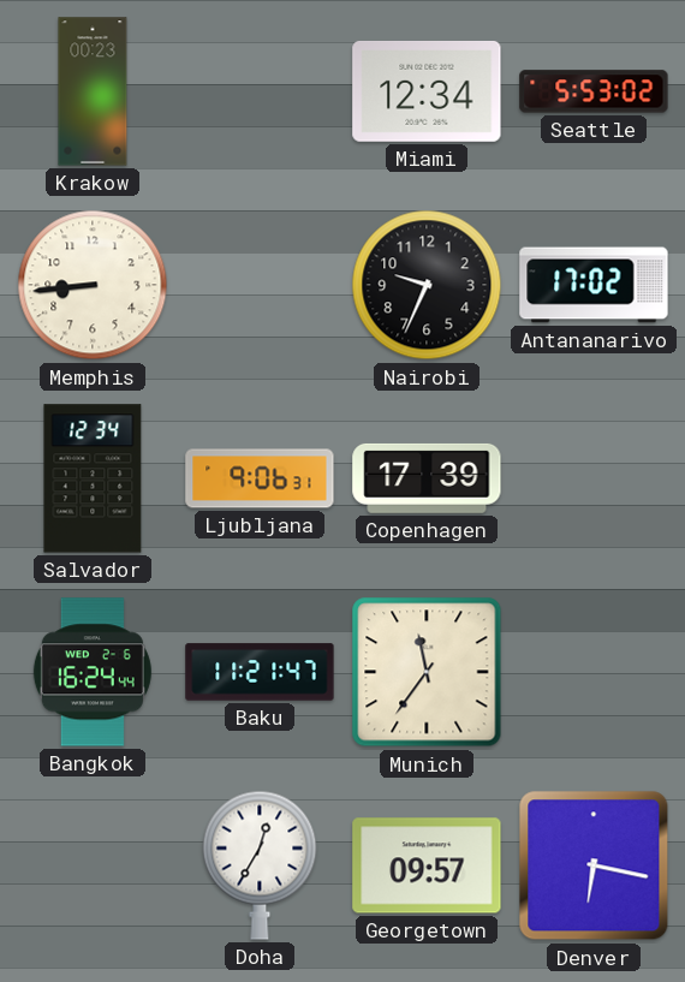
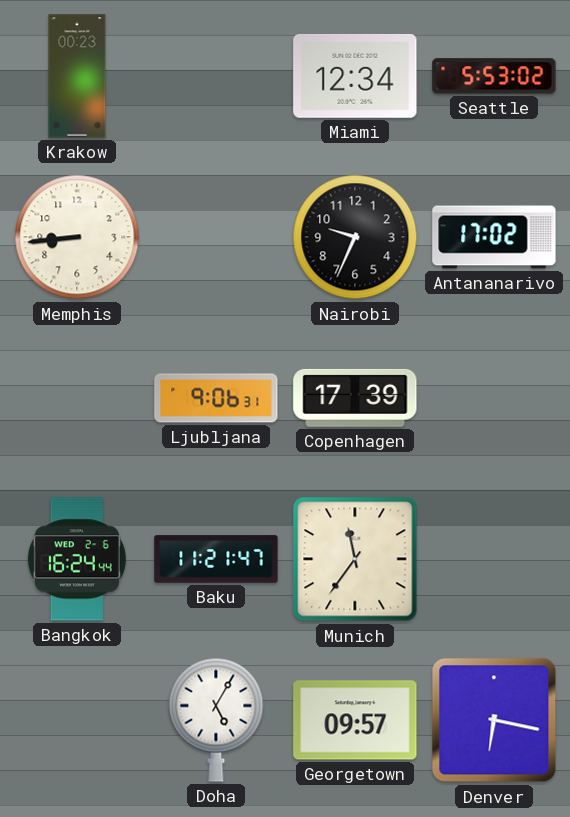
Salvador: 12:34 -> none
Doha: 12:35 -> 5:05
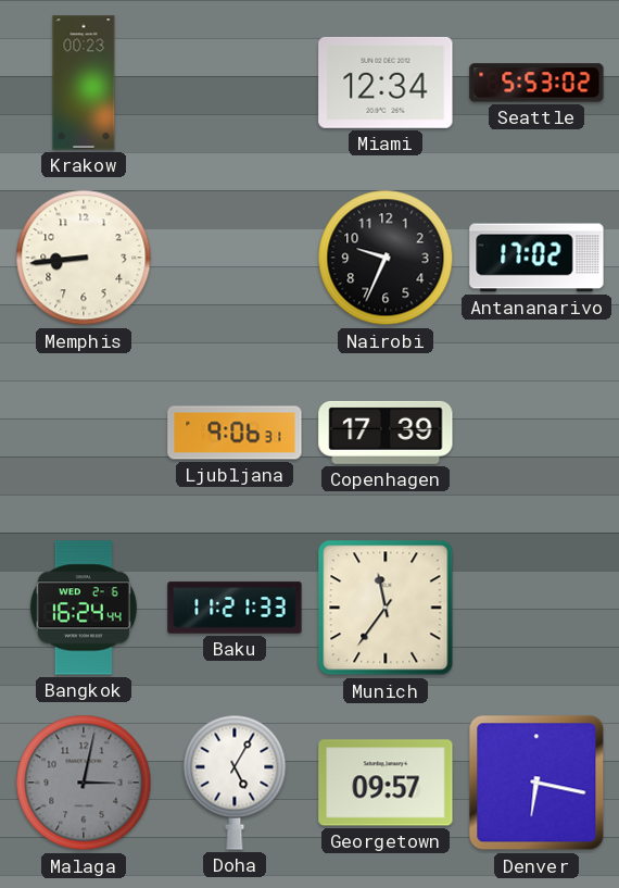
Baku: 11:21:47 -> 11:21:33
Malaga: none -> 3:02
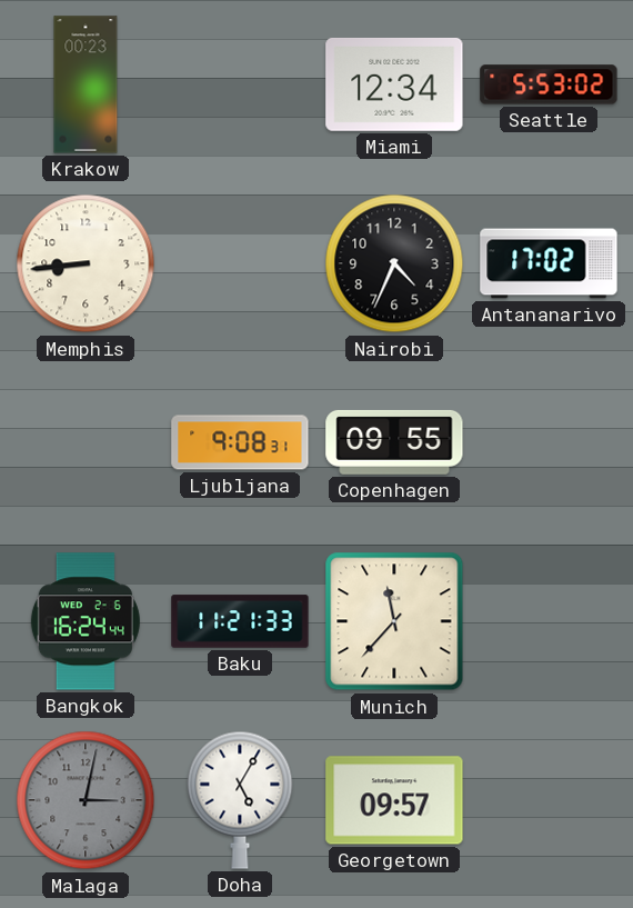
Nairobi: 9:34 -> 4:34
Ljubljana: 9:06 -> 9:08
Copenhagen: 17:39 -> 09:55
Munich: 11:36 -> 11:37
Denver: 6:17 -> none
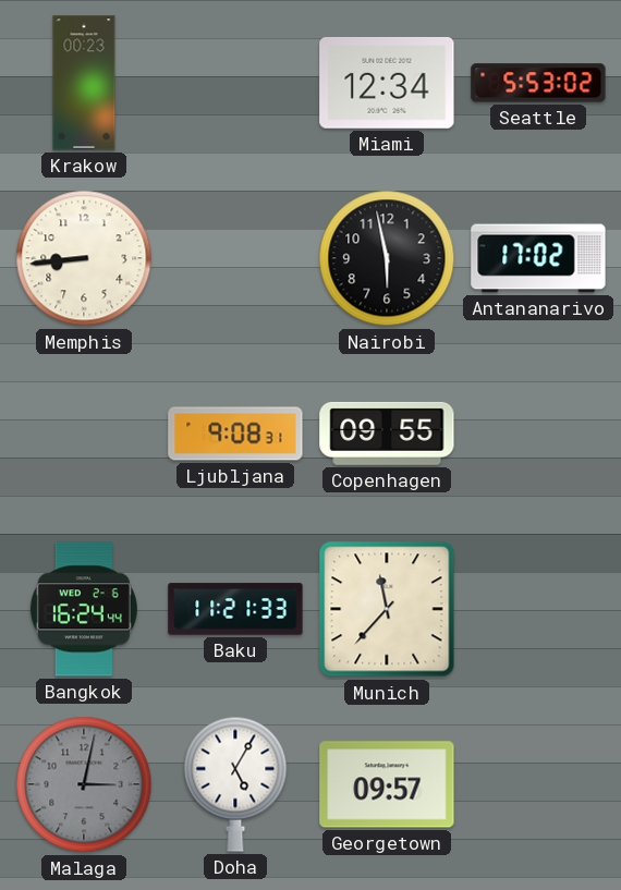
Nairobi: 4:34 -> 5:58
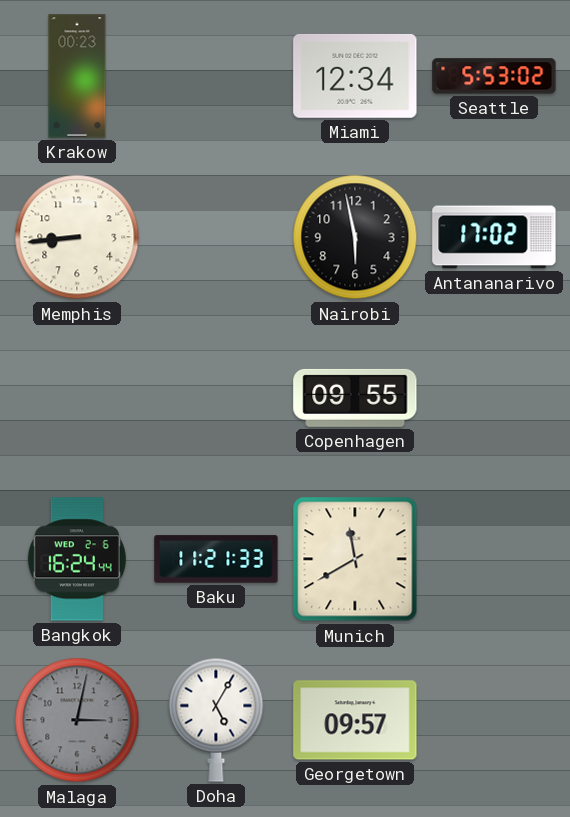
Ljubljana: 9:08 -> none
Munich: 11:37 -> 11:40
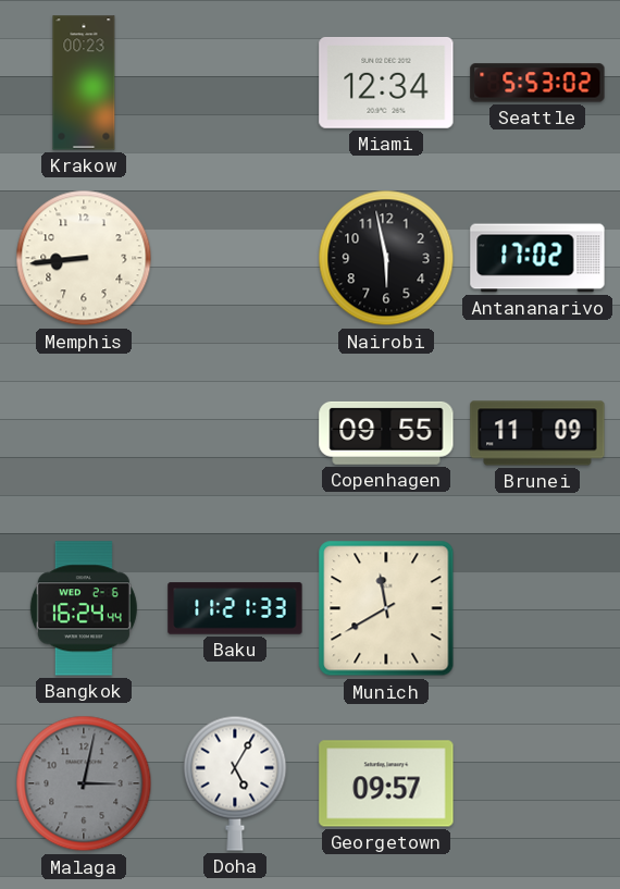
Brunei: none -> 11:09
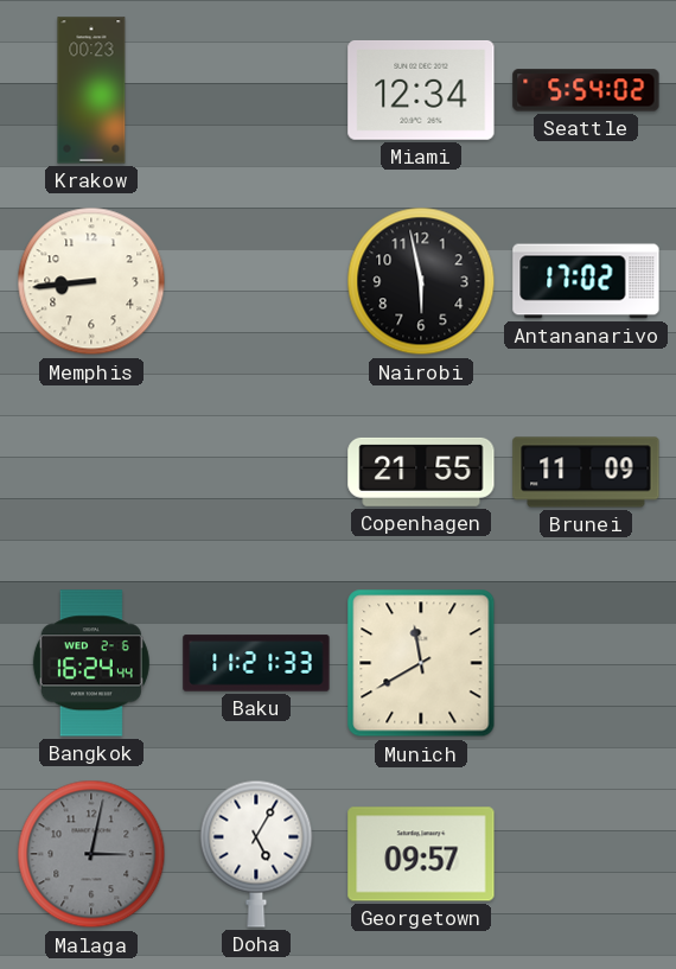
Seattle: 5:53 -> 5:54
Copenhagen: 09:55 -> 21:55
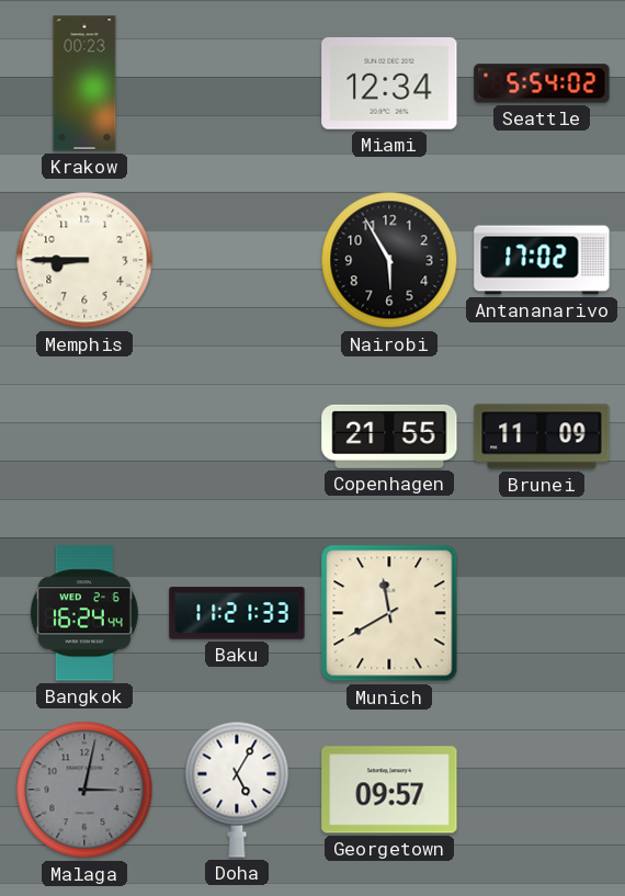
Memphis: 8:44 -> 8:45
Nairobi: 5:58 -> 5:55
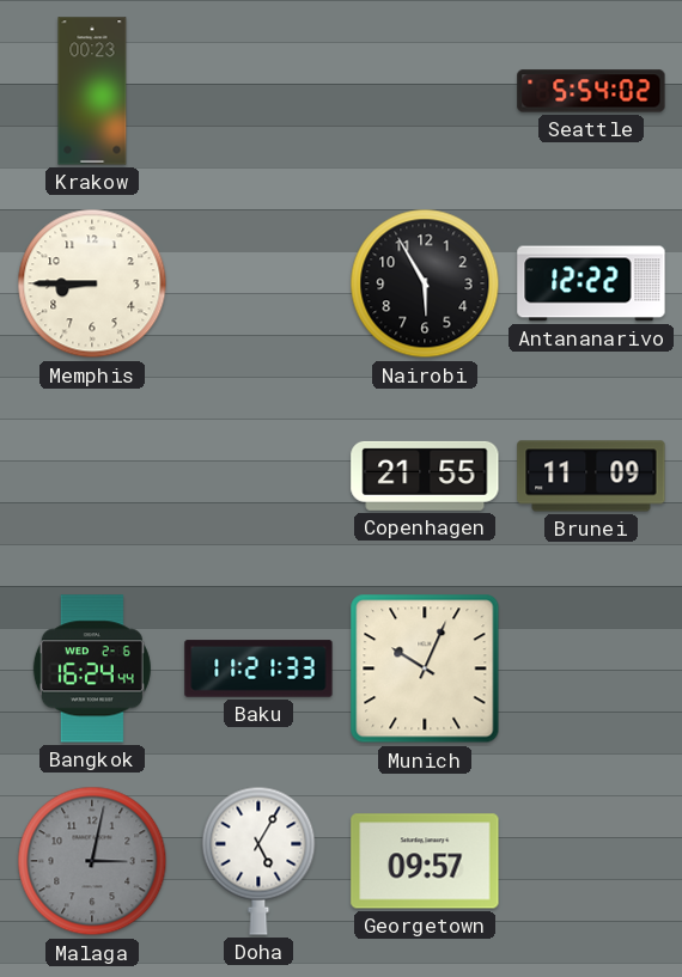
Miami: 12:34 -> none
Antananarivo: 17:02 -> 12:22
Munich: 11:40 -> 10:04
